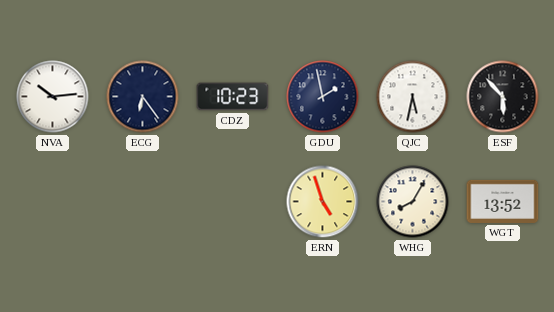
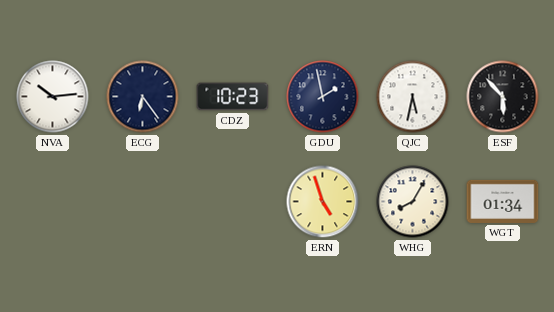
WGT: 13:52 -> 01:34
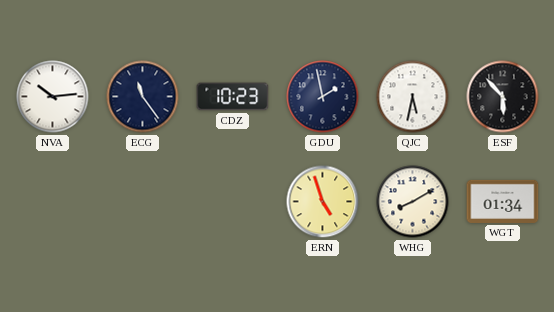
ECG: 6:24 -> 11:24
WHG: 8:05 -> 8:10
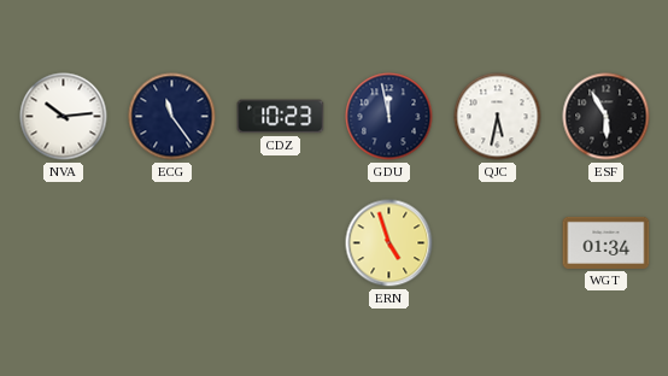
GDU: 1:58 -> 11:58
ESF: 5:53 -> 5:55
WHG: 8:10 -> none
